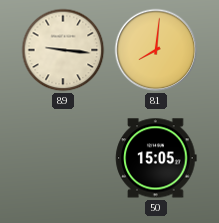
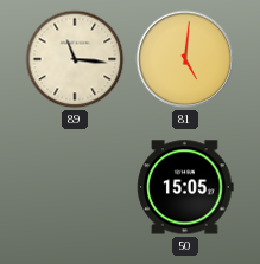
89: 9:16 -> 11:16
81: 8:01 -> 5:01
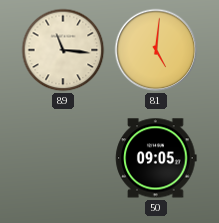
50: 15:05 -> 09:05
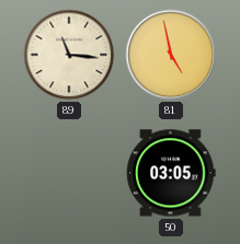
81: 5:01 -> 4:58
50: 09:05 -> 03:05
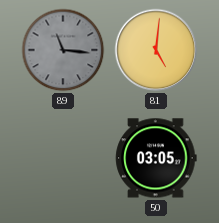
89 dial: cream -> grey
81: 4:58 -> 5:01
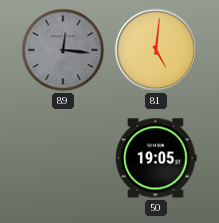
89: 11:16 -> 12:16
50: 03:05 -> 19:05
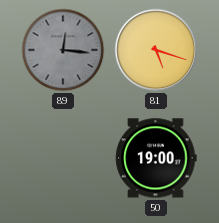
81: 5:01 -> 5:18
50: 19:05 -> 19:00
